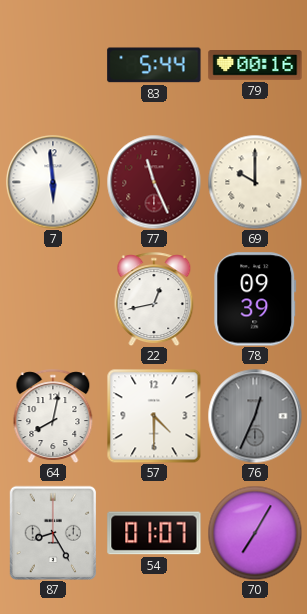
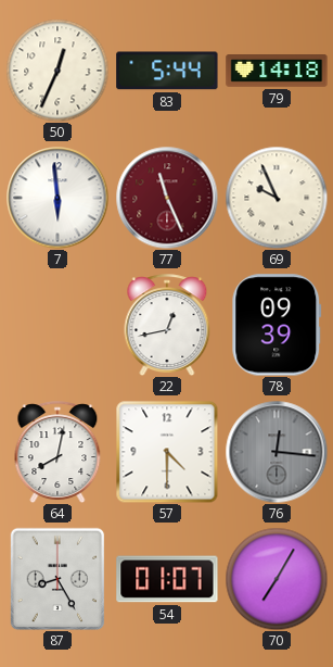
50: none -> 12:34
79: 00:16 -> 14:18
69: 10:00 -> 9:56
76: 12:34 -> 12:16
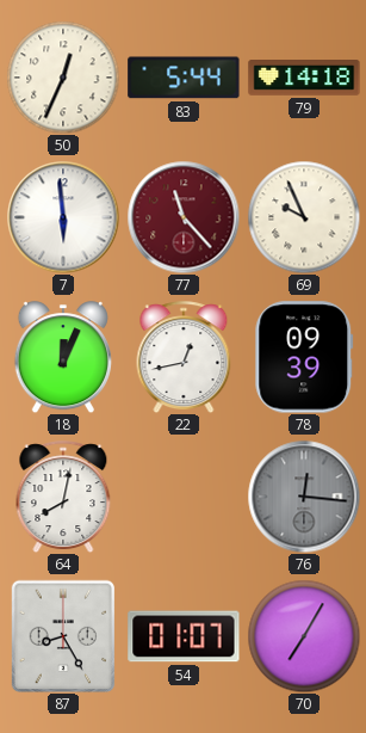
77: 11:26 -> 11:23
18: none -> 12:04
57: 4:30 -> none
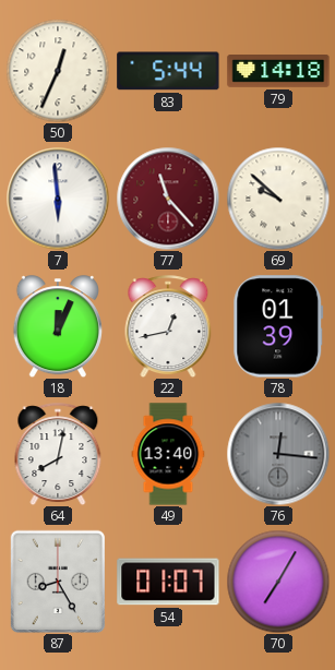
69: 9:56 -> 9:52
78: 09:39 -> 01:39
49: none -> 13:40
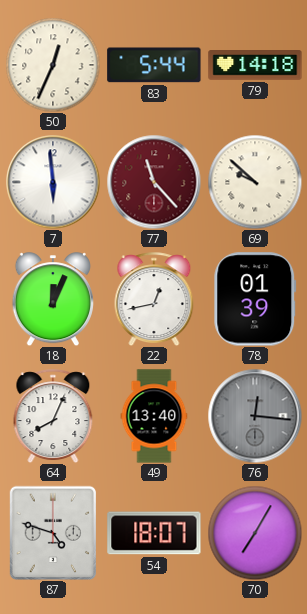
64: 8:02 -> 8:04
87: 8:25 -> 4:48
54: 01:07 -> 18:07
